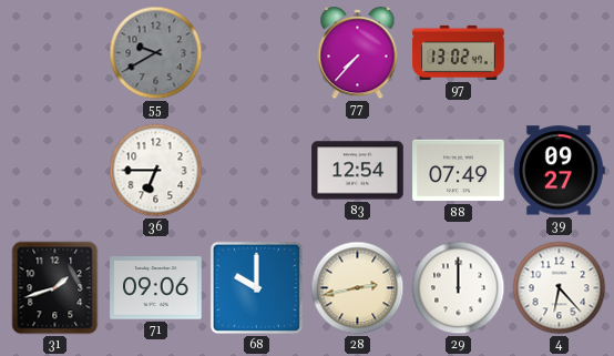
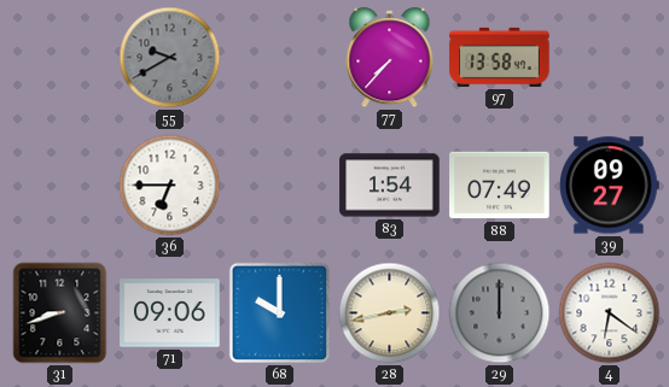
97: 13:02 -> 13:58
83: 12:54 -> 1:54
31: 1:42 -> 8:42
29 dial: white -> grey
4: 6:23 -> 6:21
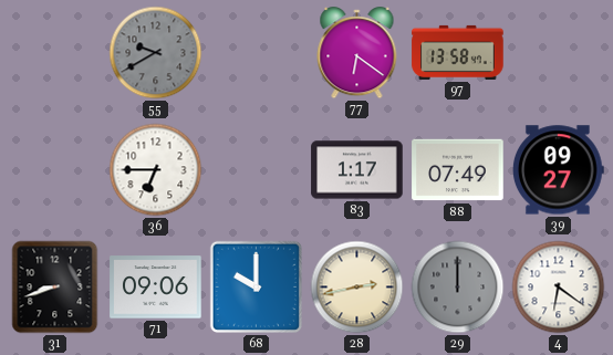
77: 7:37 -> 6:21
83: 1:54 -> 1:17
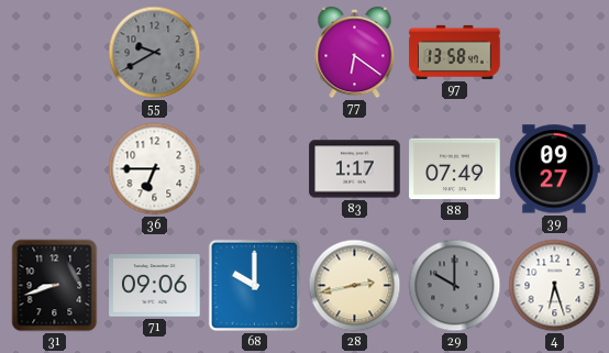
29: 12:00 -> 10:00
4: 6:21 -> 6:27
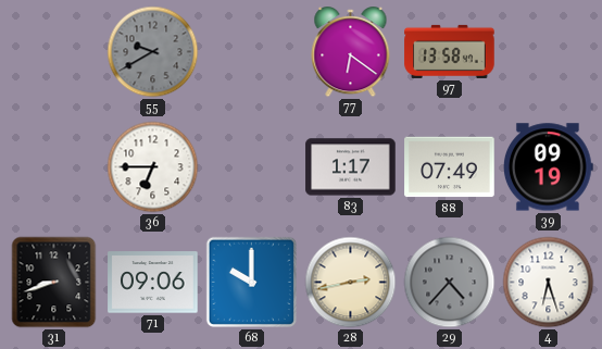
39: 09:27 -> 09:19
29: 10:00 -> 4:37
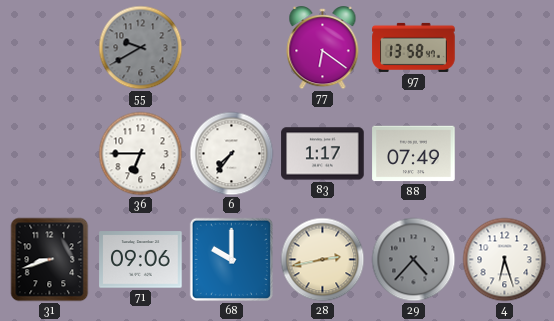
6: none -> 7:36
39: 09:19 -> none
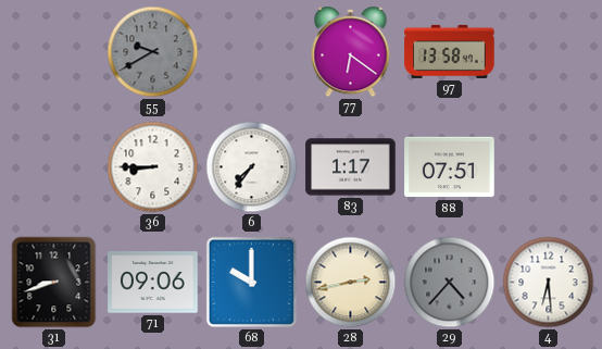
36: 6:45 -> 8:45
88: 07:49 -> 07:51
4: 6:27 -> 6:29
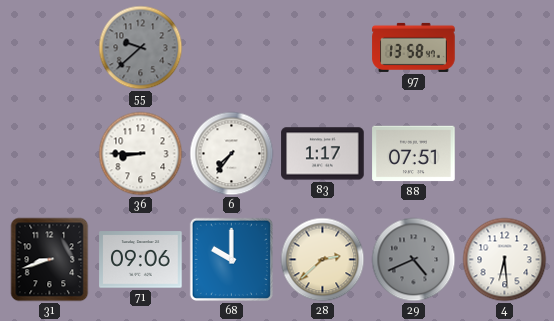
55: 9:40 -> 9:38
77: 6:21 -> none
28: 2:43 -> 2:38
29: 4:37 -> 4:41
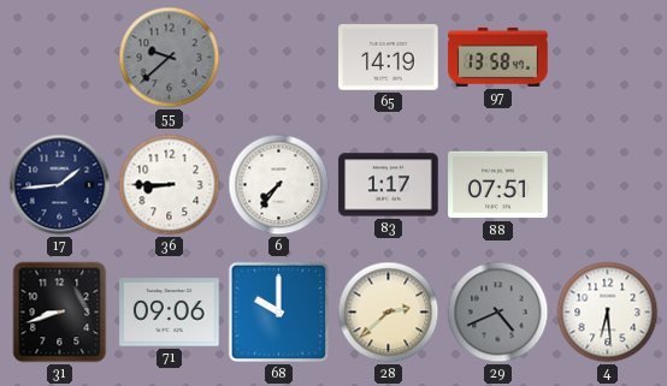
65: none -> 14:19
17: none -> 1:44
